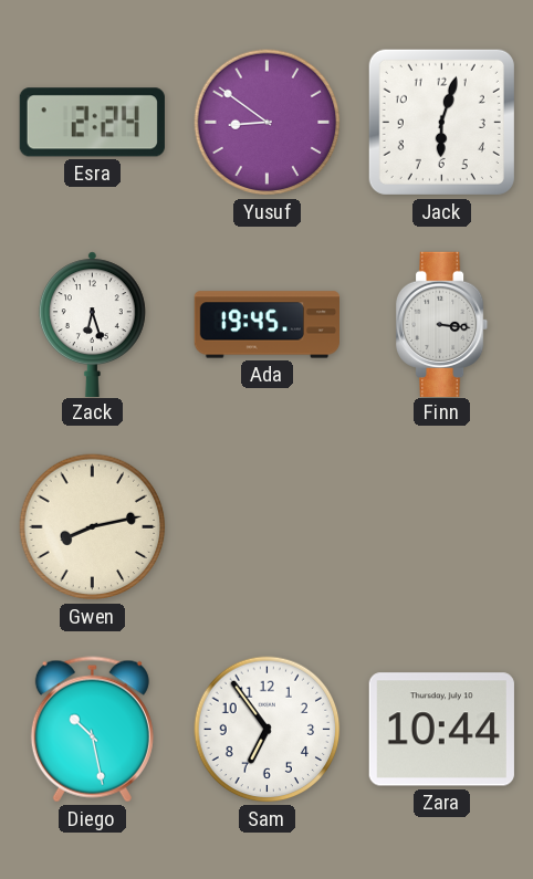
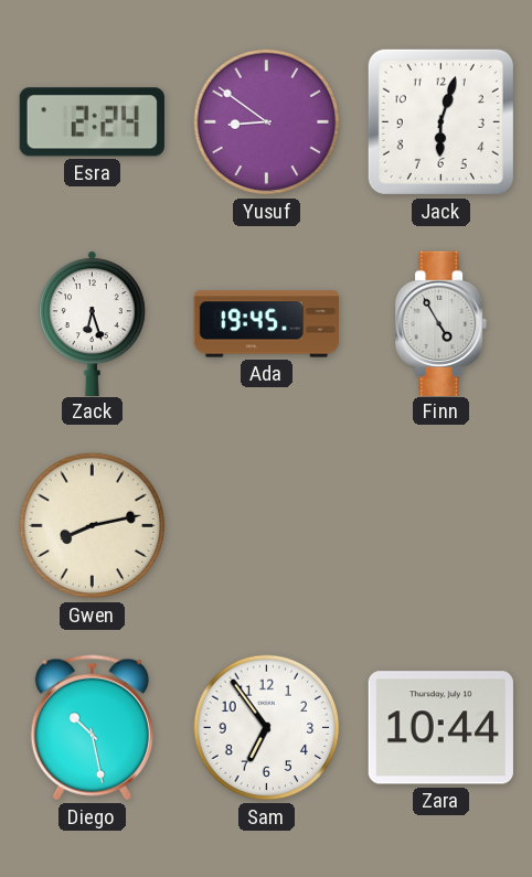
Finn: 3:16 -> 4:55
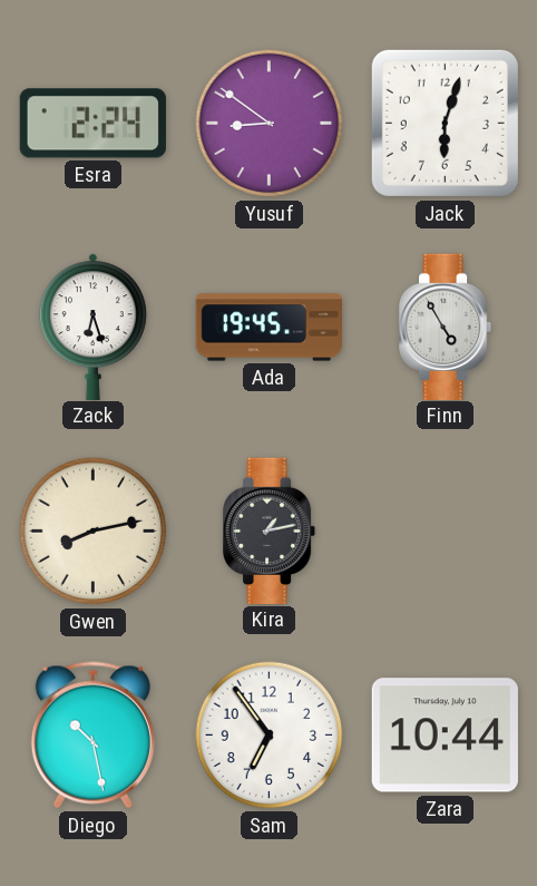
Kira: none -> 1:13
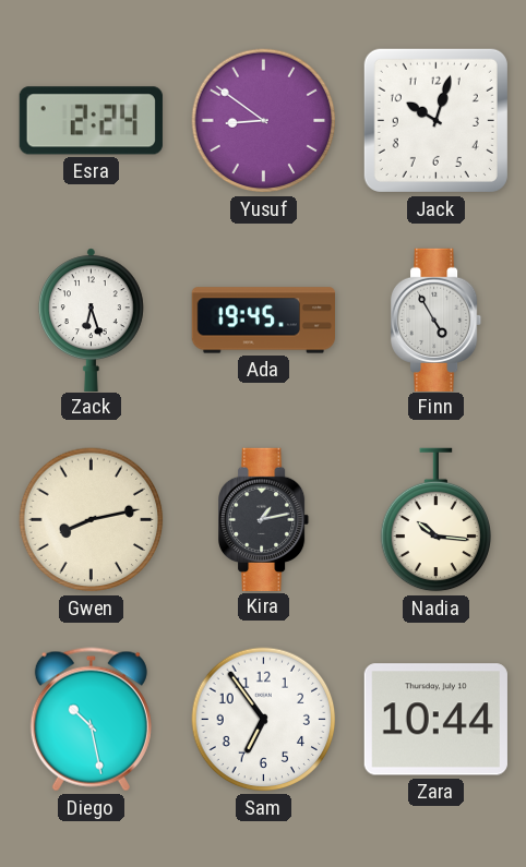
Jack: 6:03 -> 10:03
Nadia: none -> 10:16
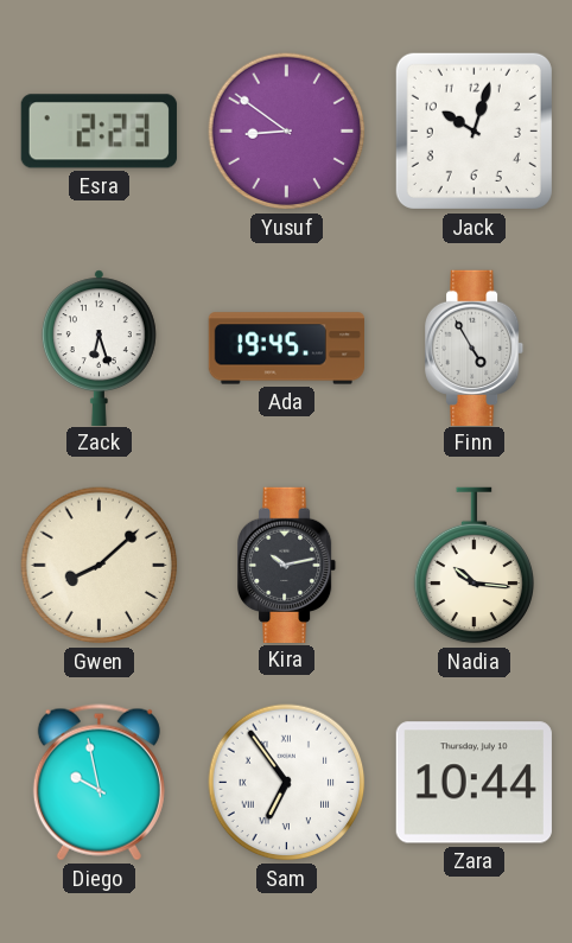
Esra: 2:24 -> 2:23
Gwen: 8:13 -> 8:08
Kira: 1:13 -> 10:13
Diego: 10:28 -> 9:58
Sam numerals: Arabic -> Roman
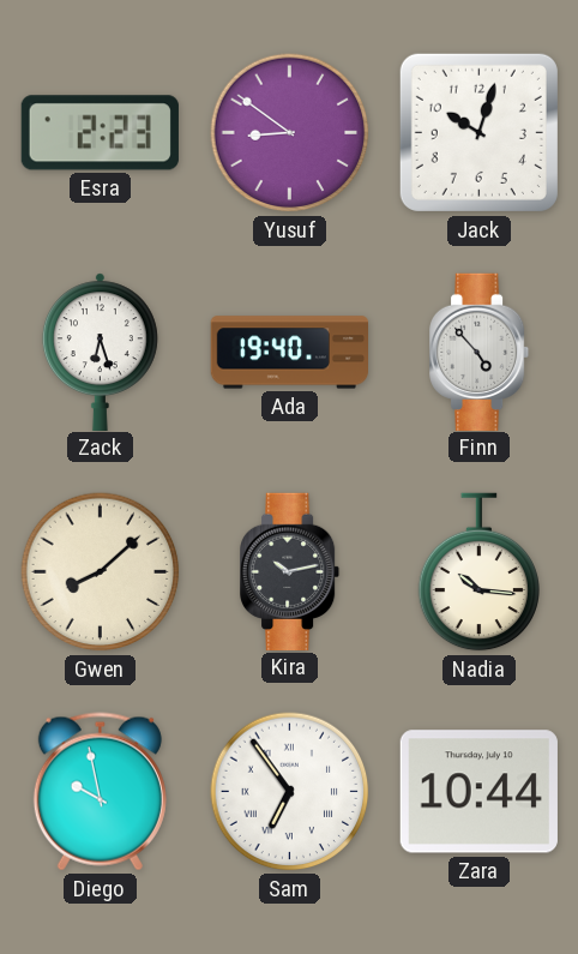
Ada: 19:45 -> 19:40
Finn: 4:55 -> 4:53
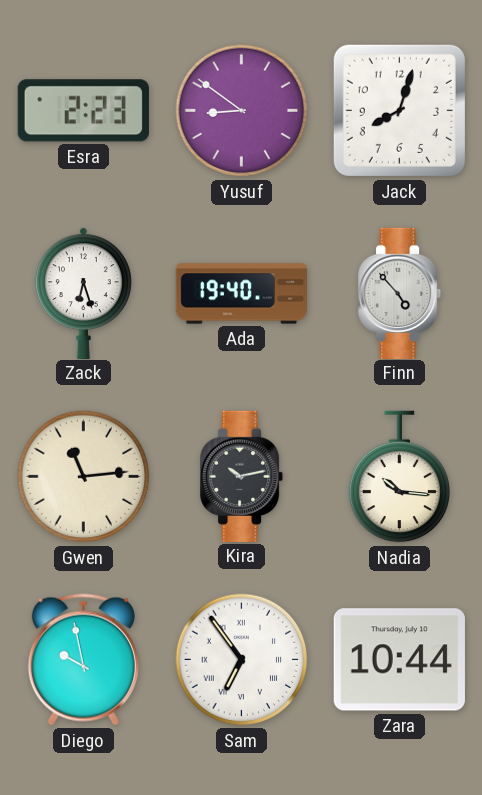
Jack: 10:03 -> 8:03
Gwen: 8:08 -> 11:14
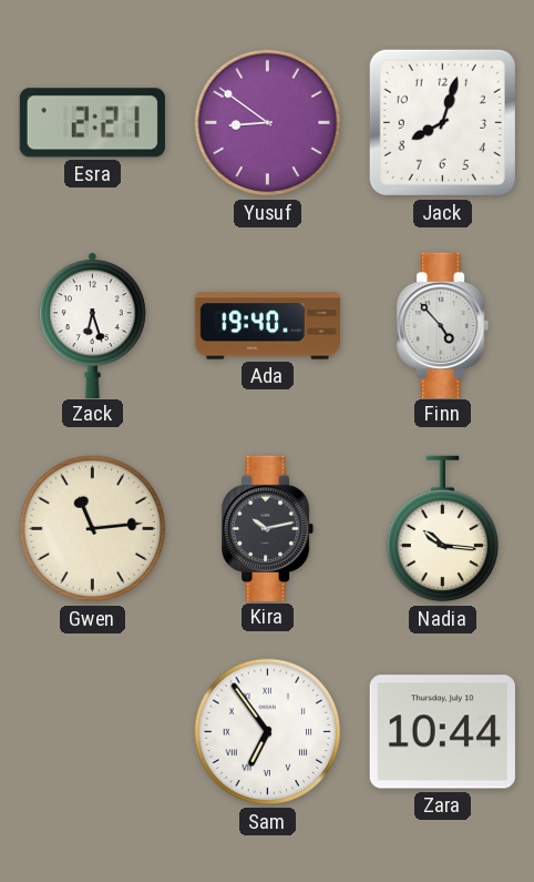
Esra: 2:23 -> 2:21
Diego: 9:58 -> none
